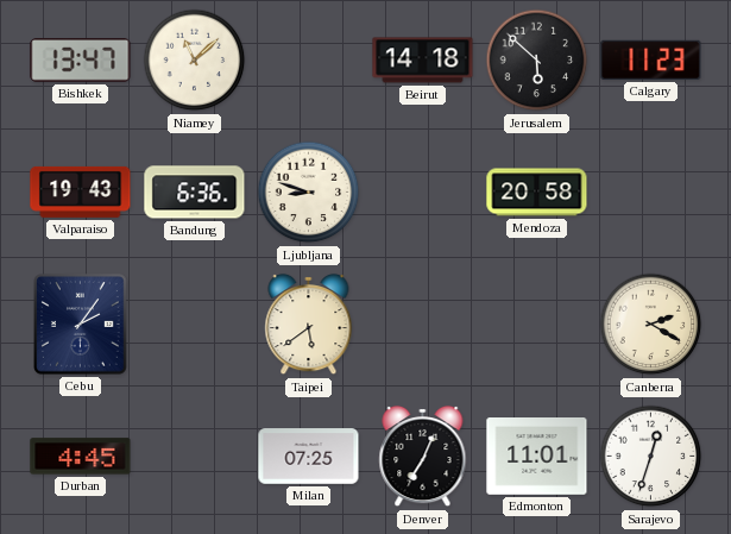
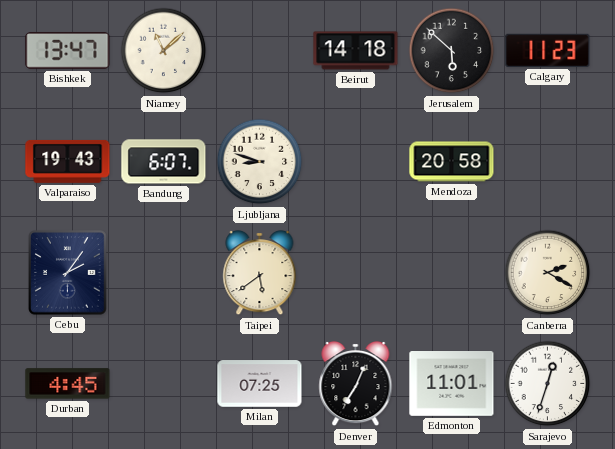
Bandung: 6:36 -> 6:07
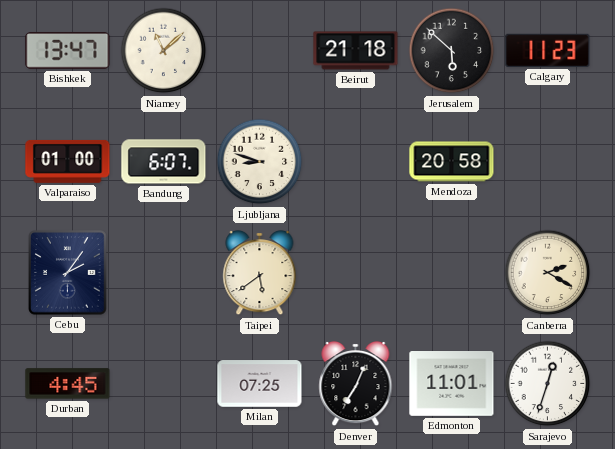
Beirut: 14:18 -> 21:18
Valparaiso: 19:43 -> 01:00
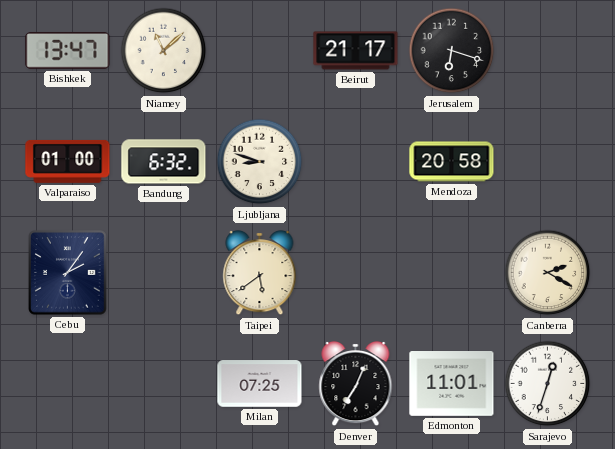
Beirut: 21:18 -> 21:17
Jerusalem: 5:52 -> 6:18
Calgary: 11:23 -> none
Bandung: 6:07 -> 6:32
Durban: 4:45 -> none
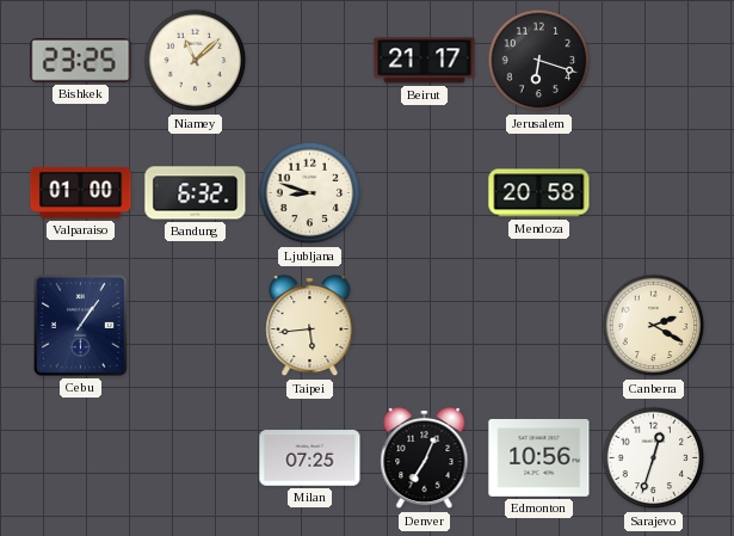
Bishkek: 13:47 -> 23:25
Cebu: 2:06 -> 1:06
Taipei: 5:39 -> 5:44
Edmonton: 11:01 -> 10:56
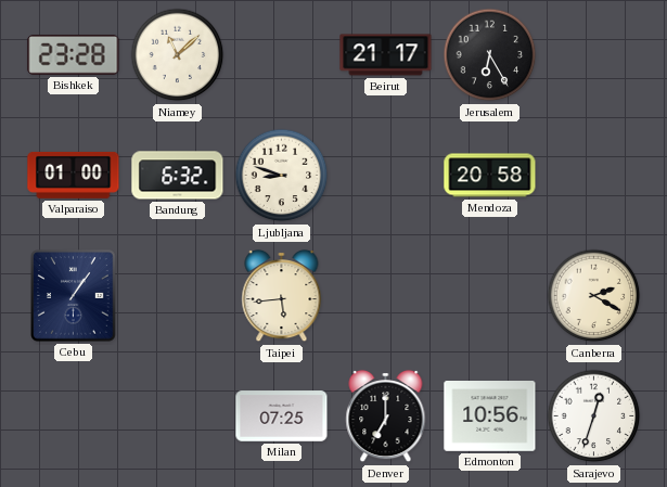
Bishkek: 23:25 -> 23:28
Jerusalem: 6:18 -> 6:25
Denver: 7:04 -> 7:00
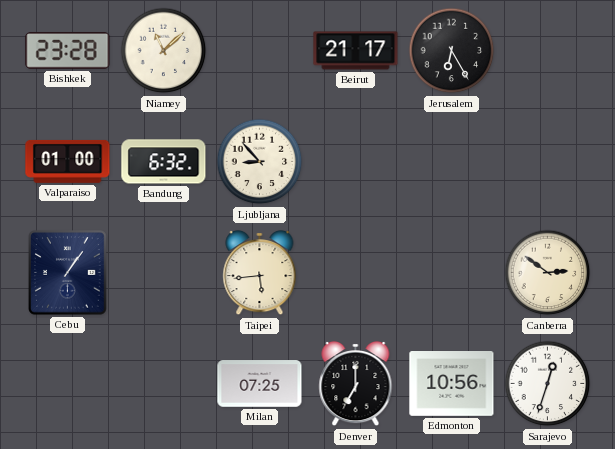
Ljubljana: 8:48 -> 8:53
Mendoza: 20:58 -> none
Canberra: 2:20 -> 2:51
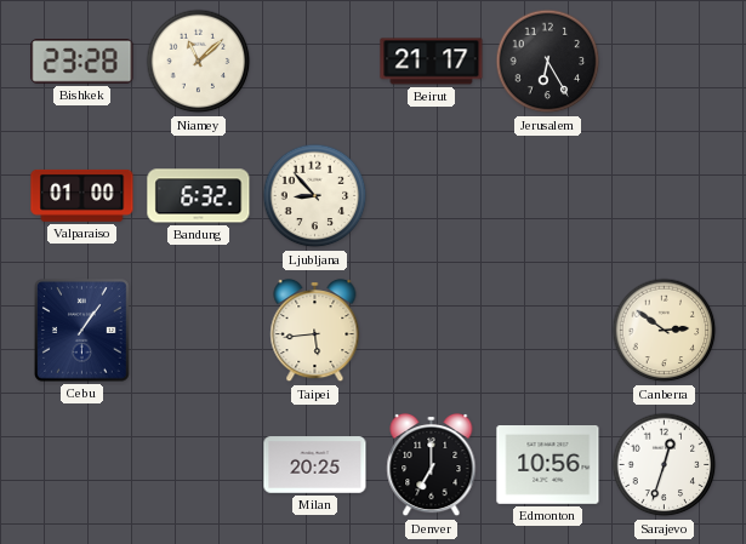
Milan: 07:25 -> 20:25
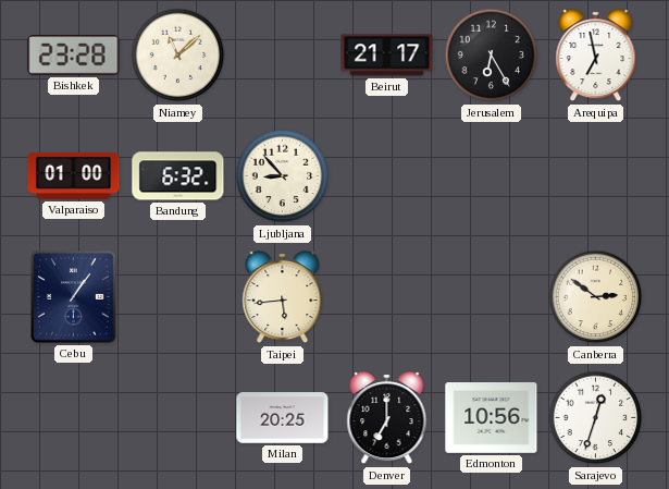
Arequipa: none -> 6:58
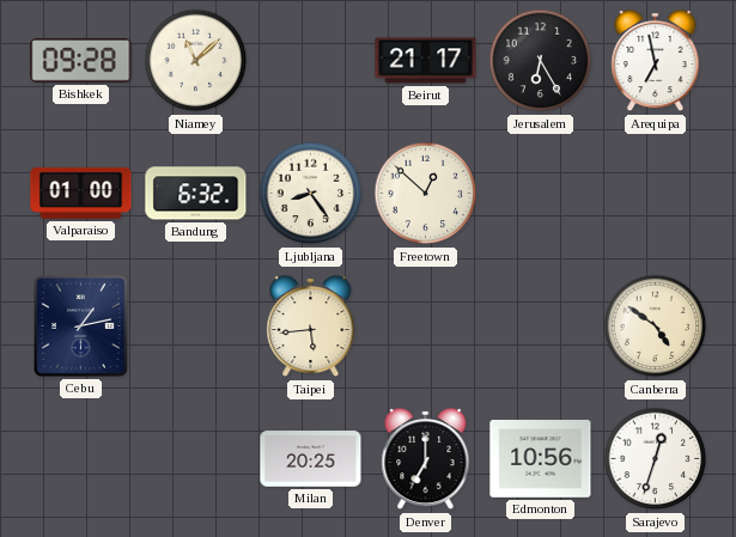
Bishkek: 23:28 -> 09:28
Ljubljana: 8:53 -> 8:24
Freetown: none -> 12:52
Cebu: 1:06 -> 1:13
Canberra: 2:51 -> 4:51
